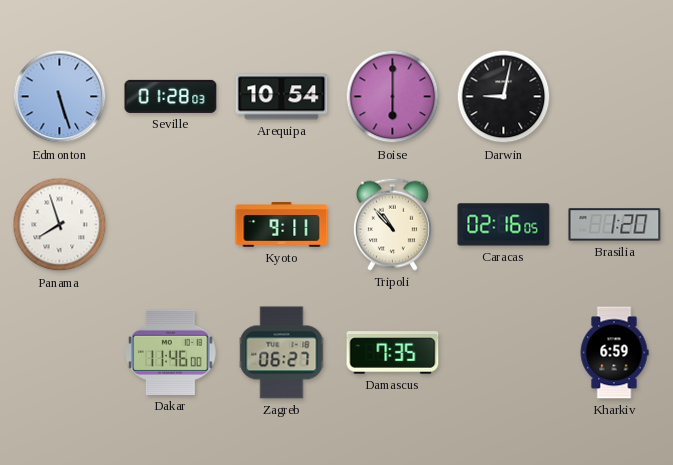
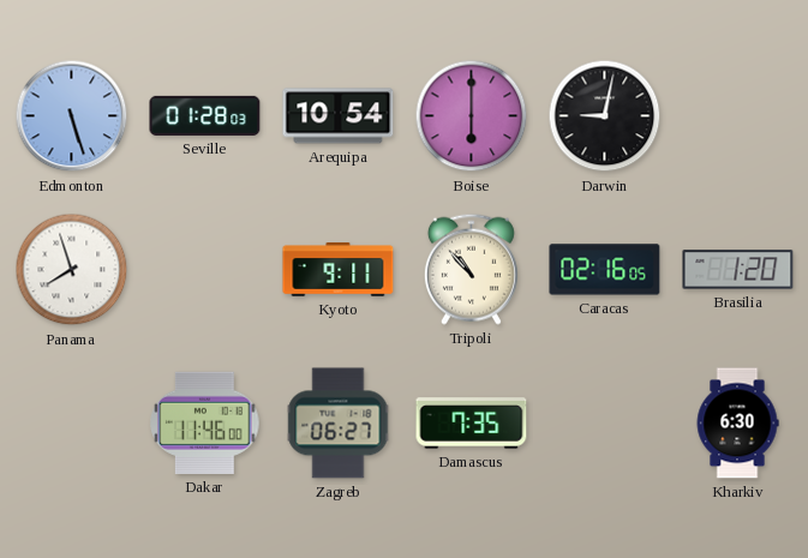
Kharkiv: 6:59 -> 6:30
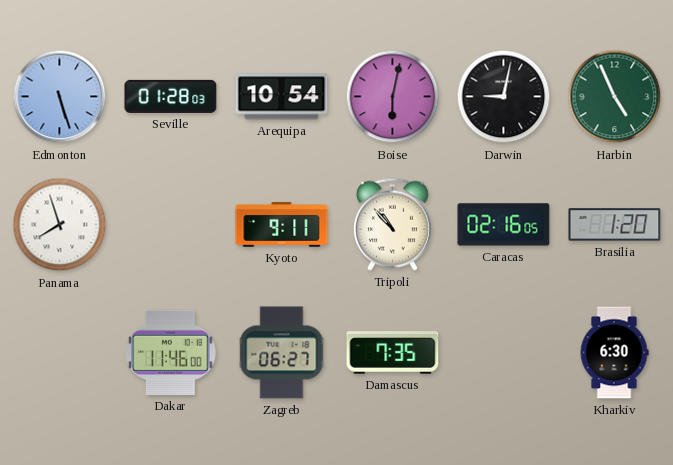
Boise: 6:00 -> 6:02
Harbin: none -> 4:56
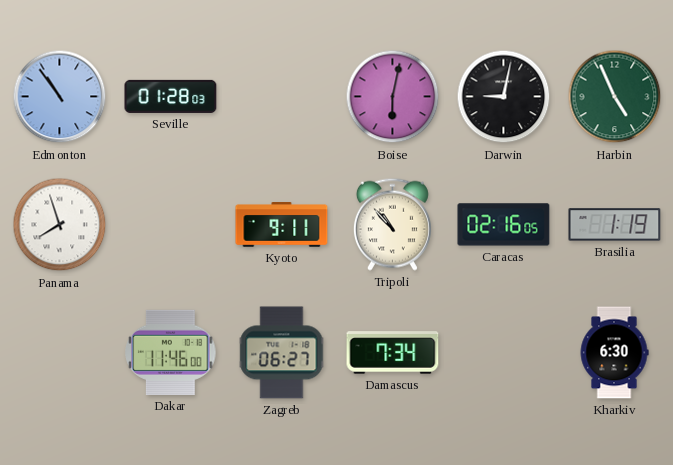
Edmonton: 5:27 -> 10:54
Arequipa: 10:54 -> none
Brasilia: 1:20 -> 1:19
Damascus: 7:35 -> 7:34
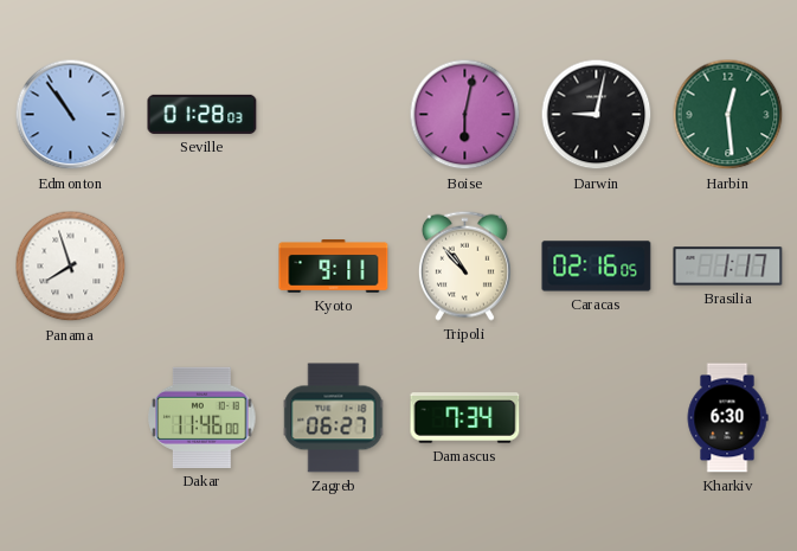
Harbin: 4:56 -> 12:29
Brasilia: 1:19 -> 1:17
